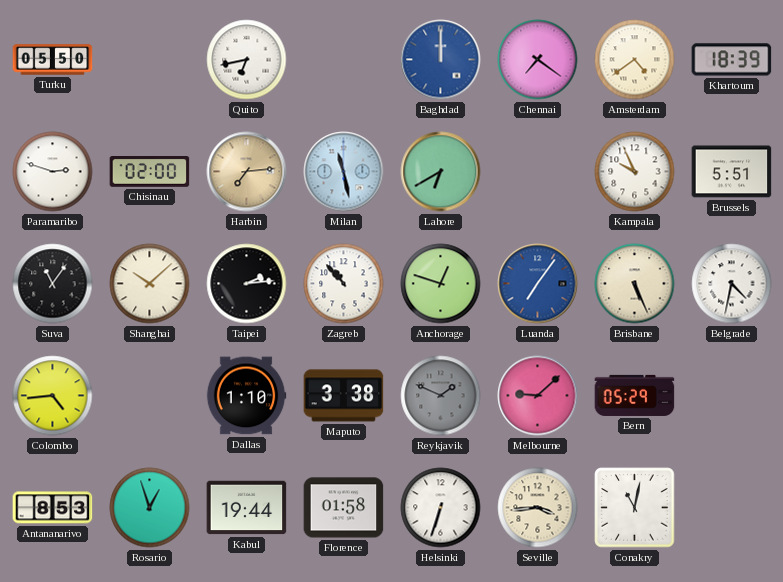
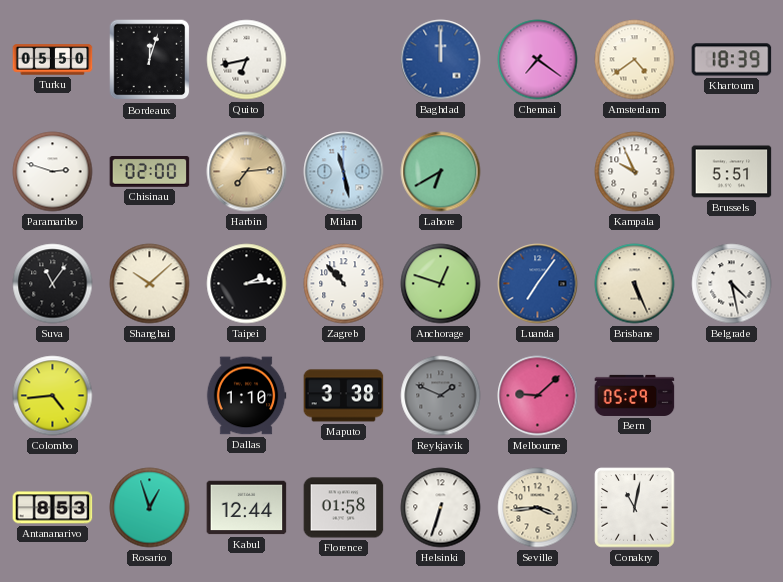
Bordeaux: none -> 12:03
Belgrade: 4:32 -> 4:28
Kabul: 19:44 -> 12:44
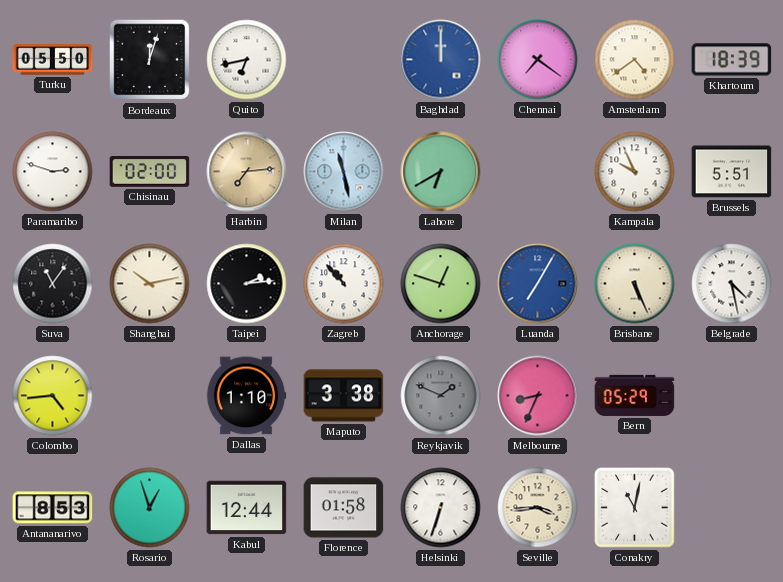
Shanghai: 10:08 -> 10:13
Luanda: 7:06 -> 7:05
Melbourne: 9:08 -> 8:34
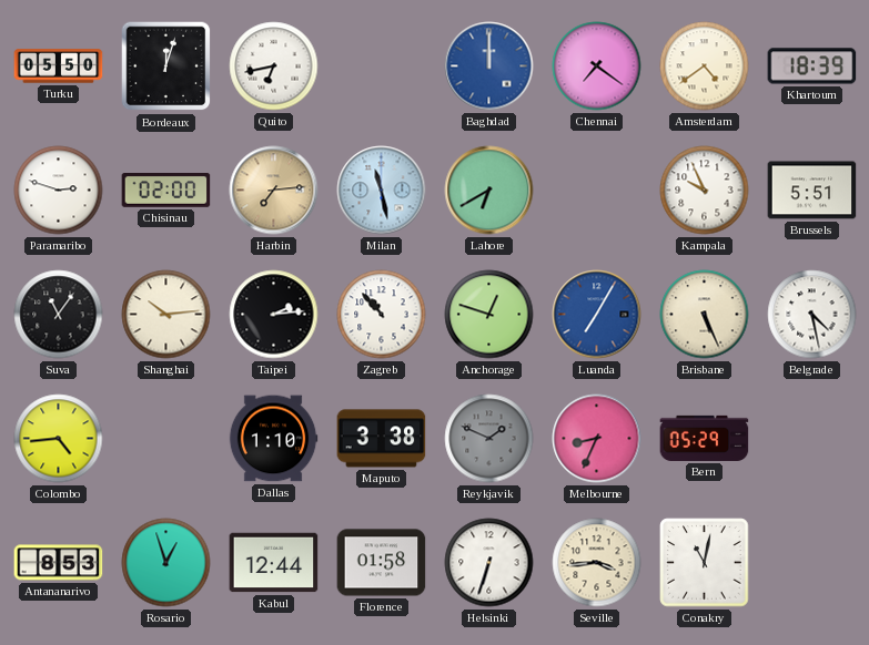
Shanghai: 10:13 -> 10:14
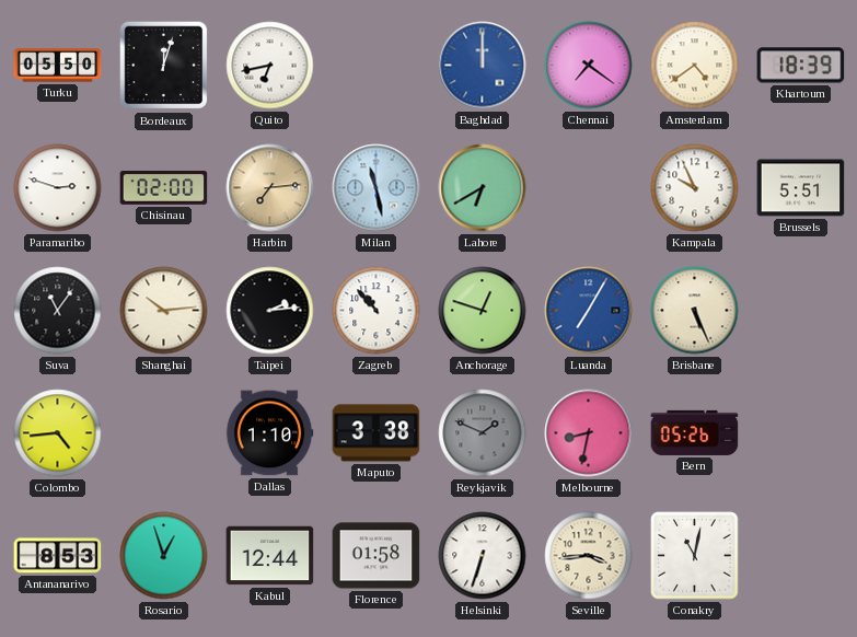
Belgrade: 4:28 -> none
Melbourne: 8:34 -> 8:32
Bern: 05:29 -> 05:26
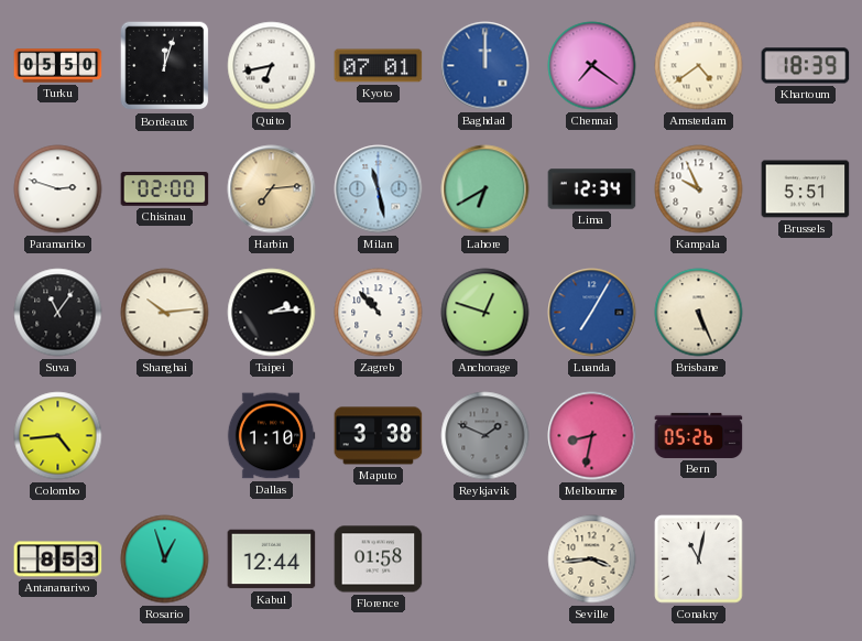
Kyoto: none -> 07:01
Lima: none -> 12:34
Helsinki: 6:33 -> none
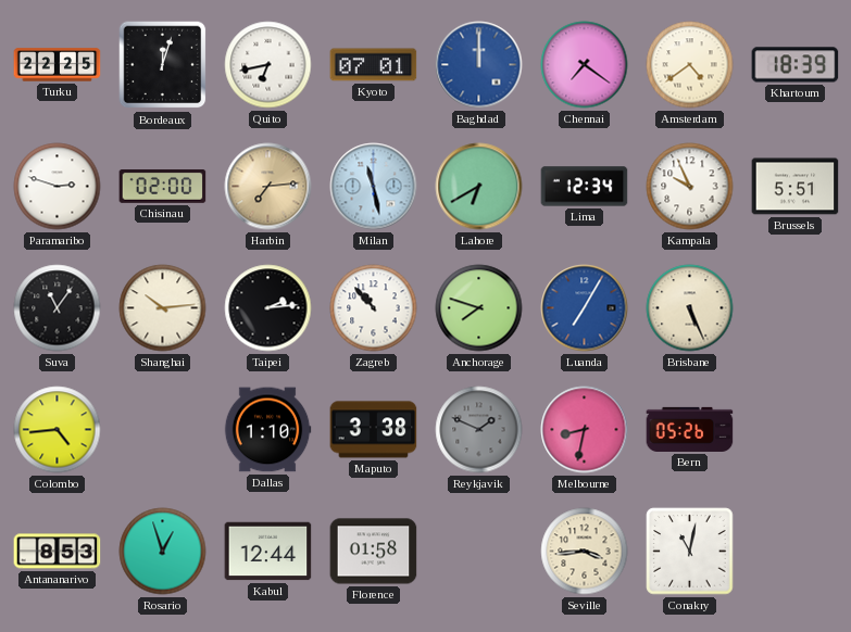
Turku: 05:50 -> 22:25
Anchorage: 12:48 -> 7:48
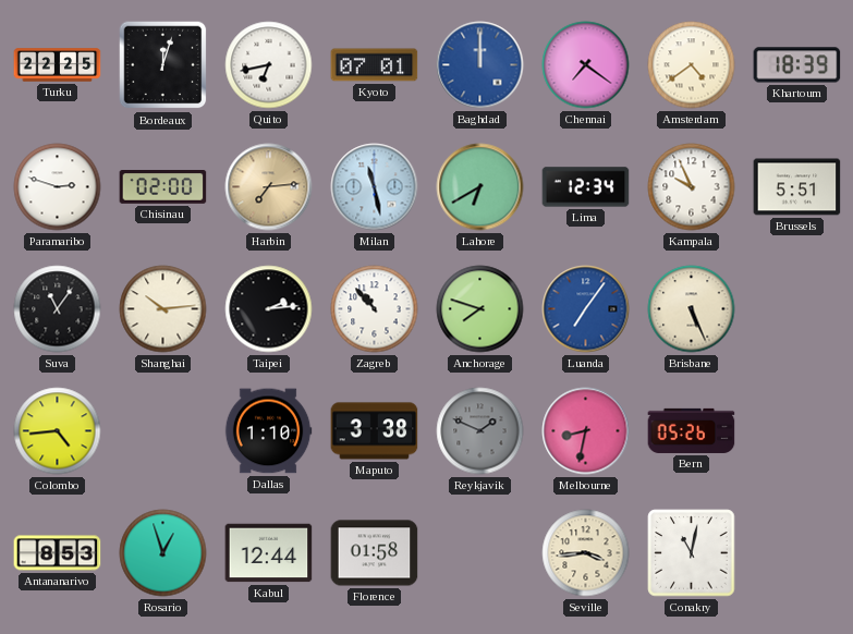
Luanda: 7:05 -> 7:06
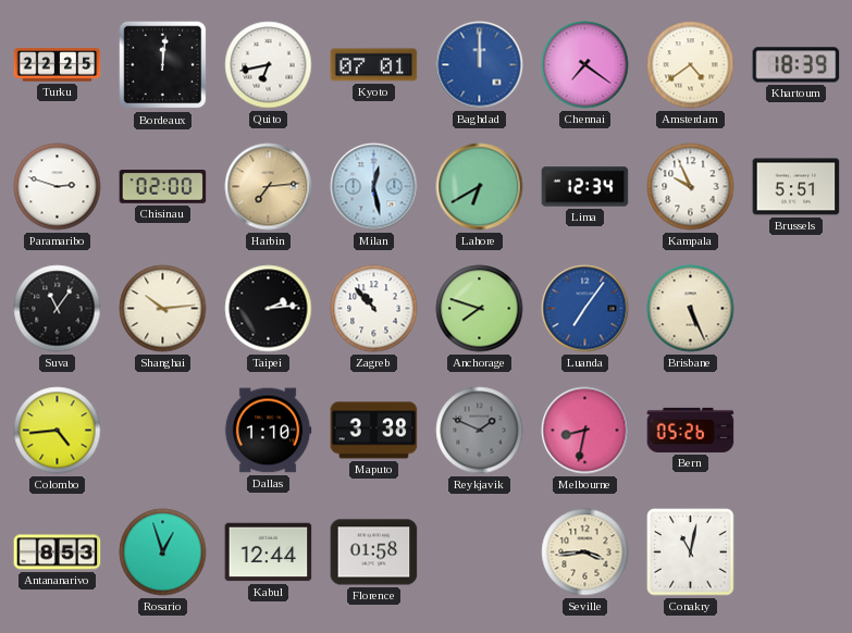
Bordeaux: 12:03 -> 12:01
Milan: 11:28 -> 12:28
